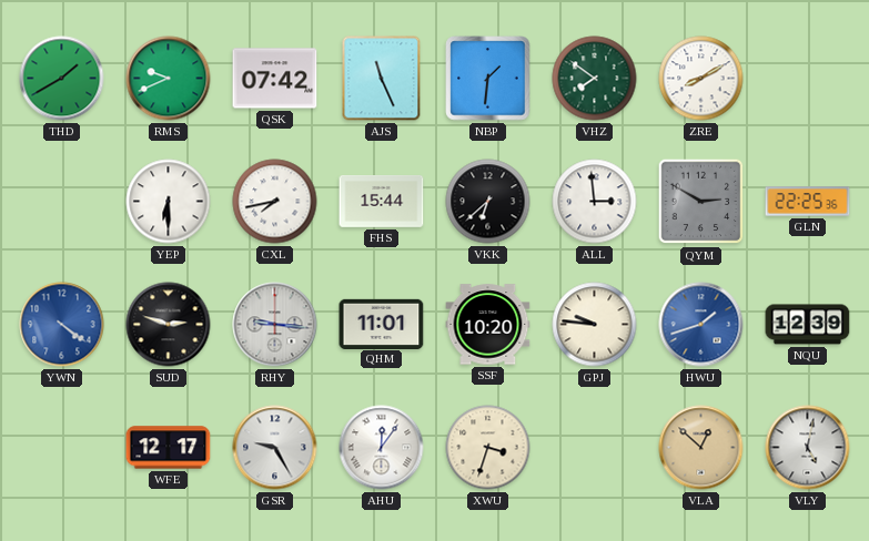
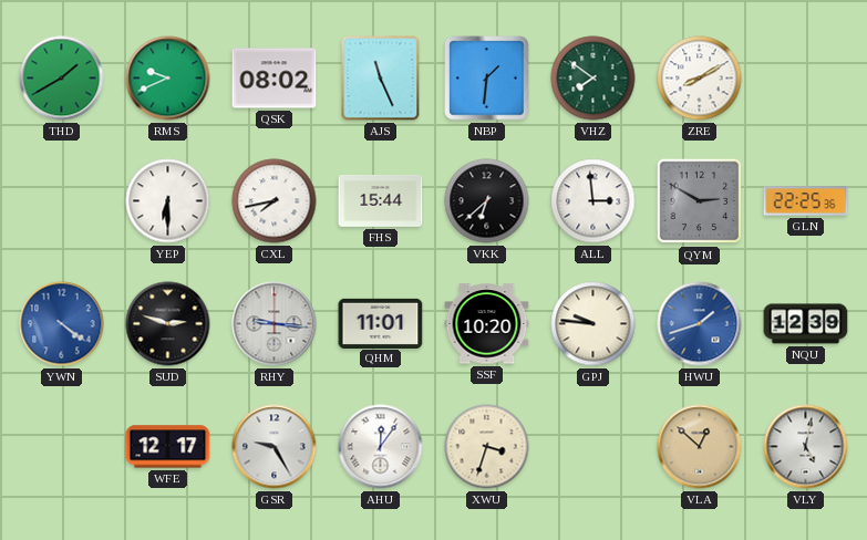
QSK: 07:42 -> 08:02
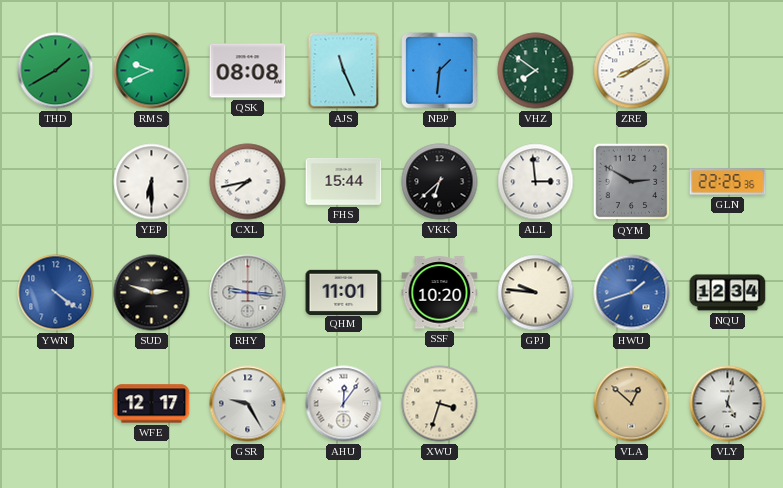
QSK: 08:02 -> 08:08
NQU: 12:39 -> 12:34
